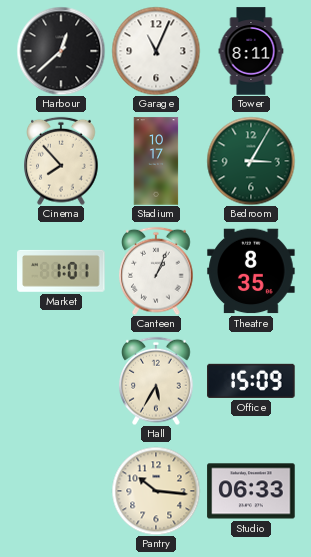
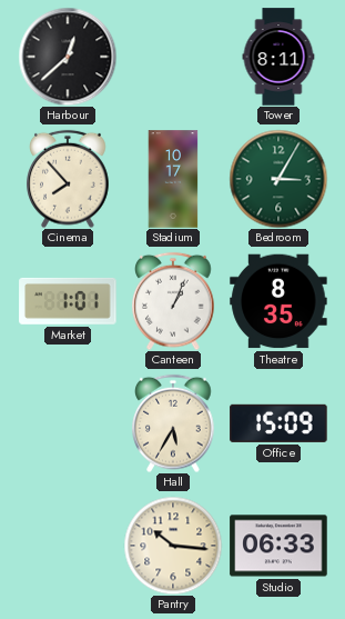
Garage: 11:04 -> none
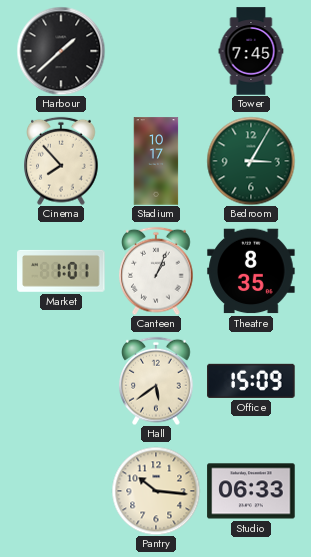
Harbour: 12:38 -> 1:38
Tower: 8:11 -> 7:45
Hall: 5:35 -> 5:39
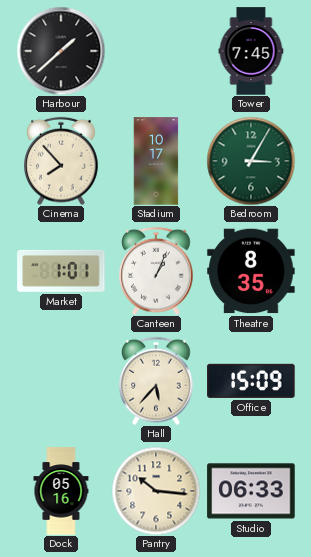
Hall: 5:39 -> 5:37
Dock: none -> 05:16
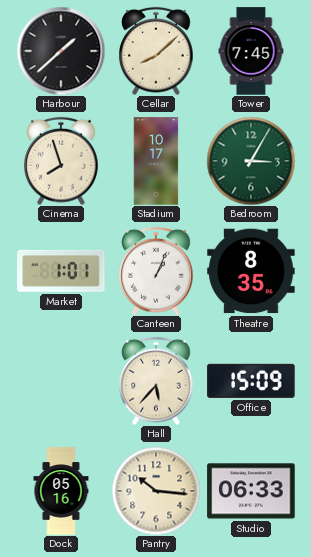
Cellar: none -> 8:08
Cinema: 7:53 -> 7:57
